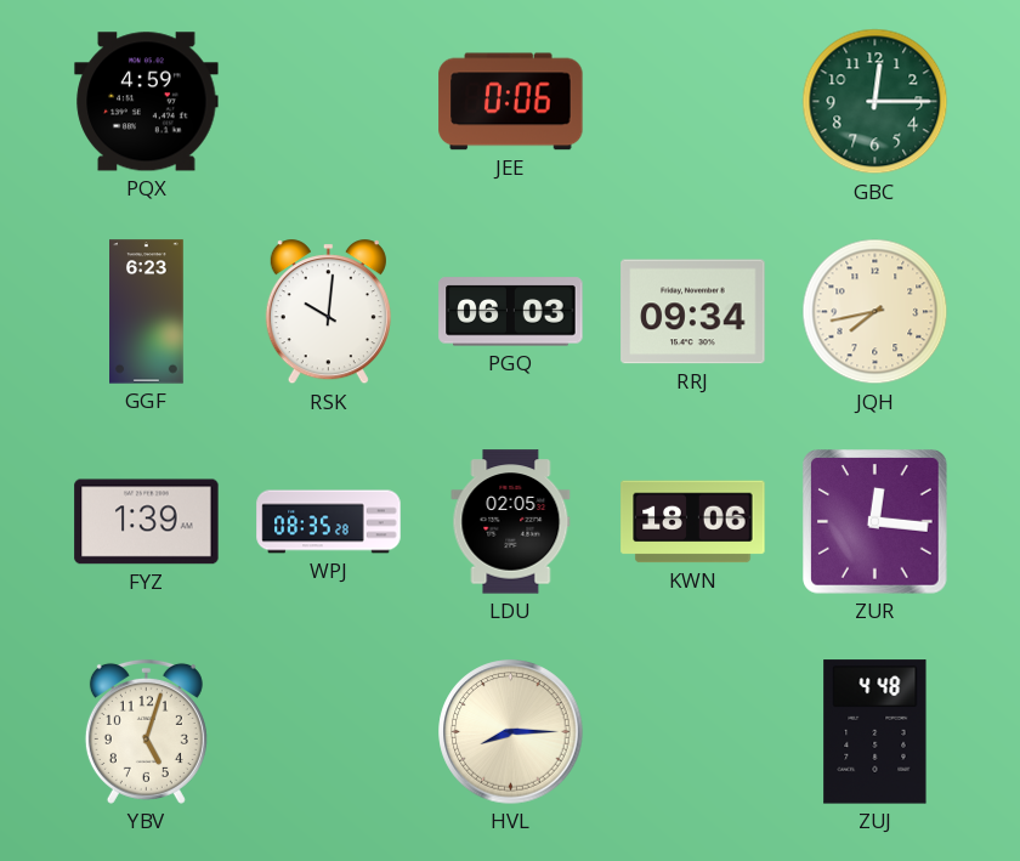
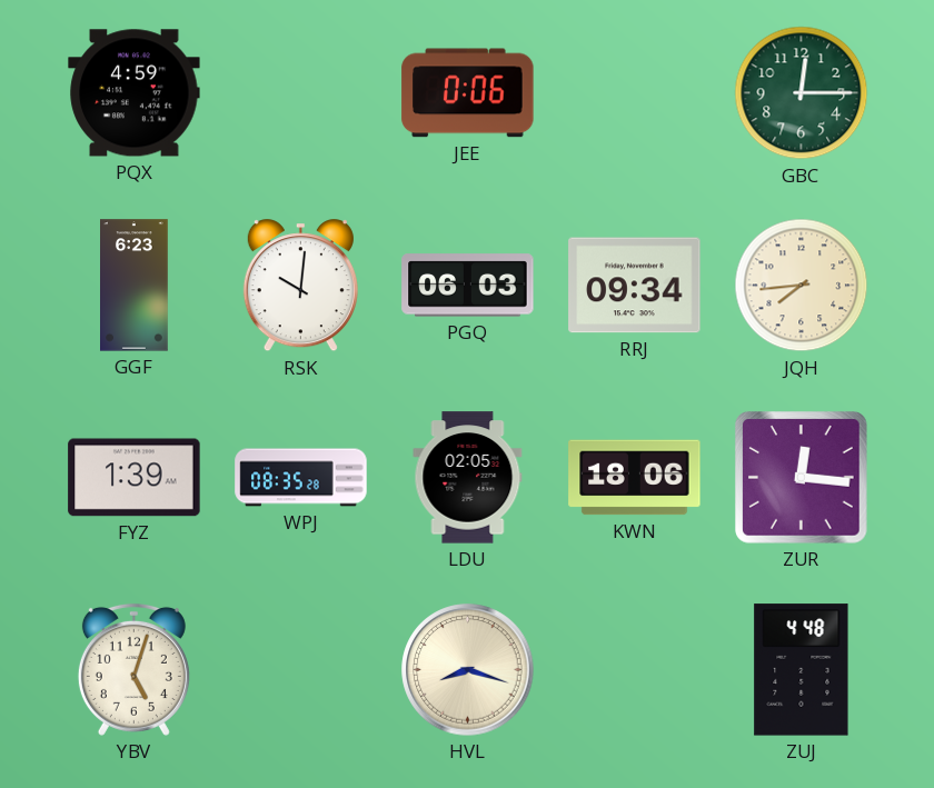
JQH: 7:43 -> 7:44
HVL: 8:15 -> 8:18
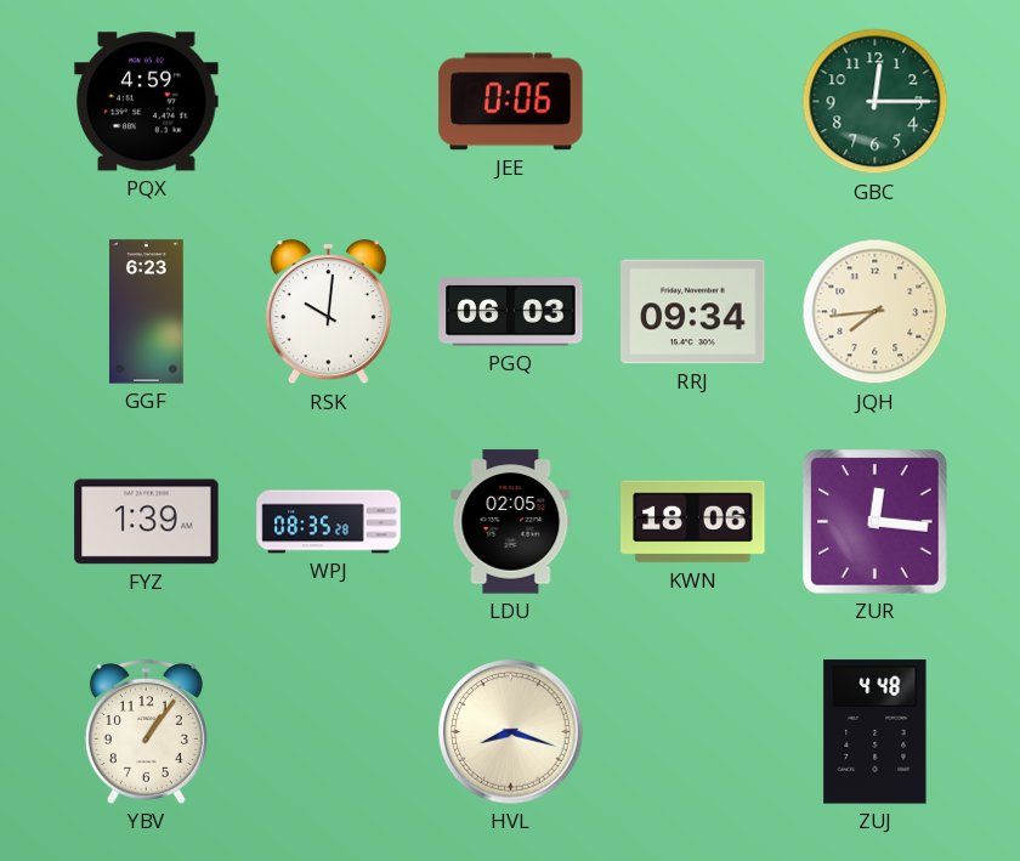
YBV: 5:03 -> 1:06
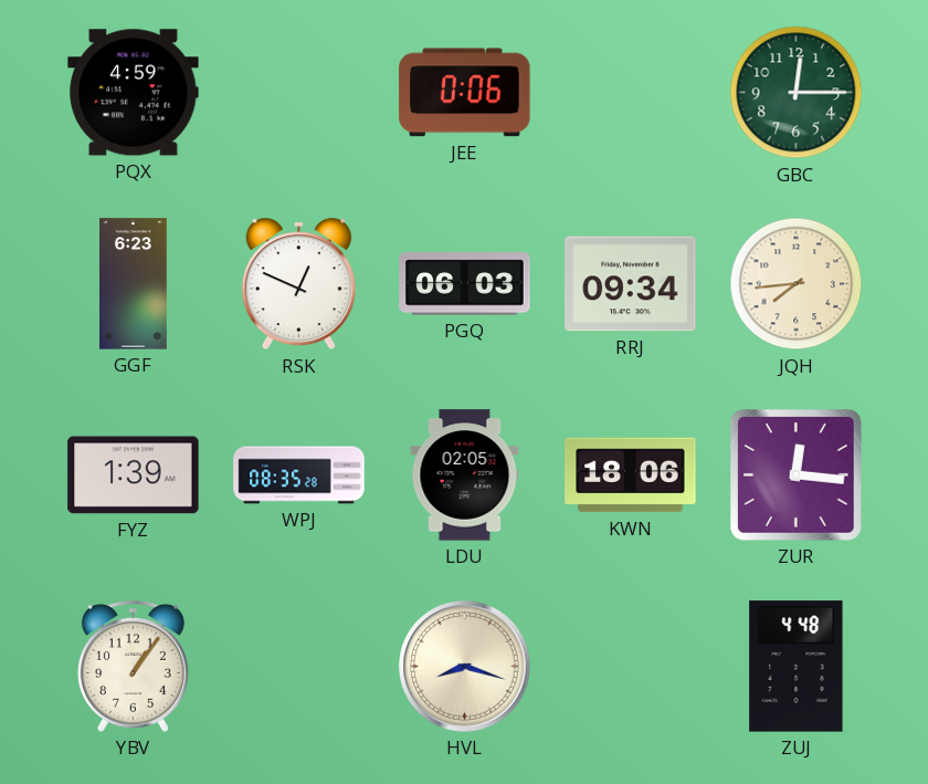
RSK: 10:01 -> 12:49
